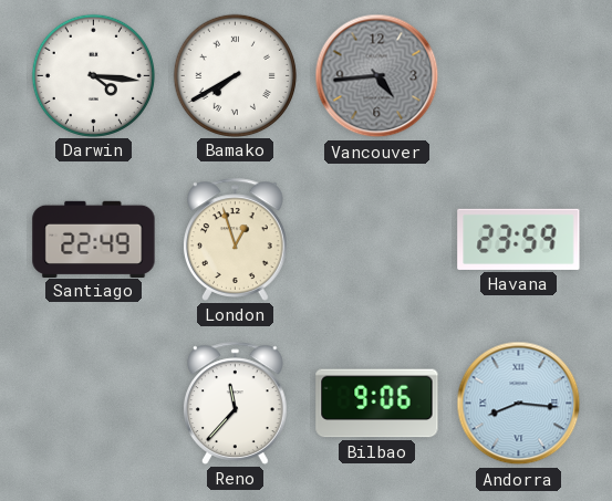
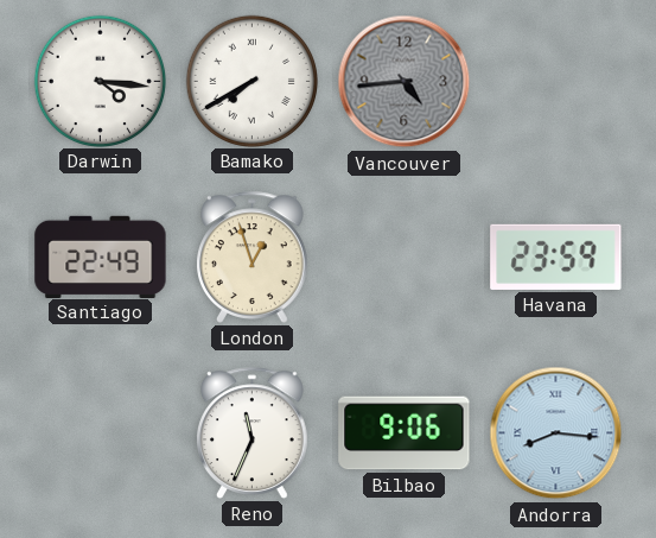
Reno: 11:37 -> 11:34
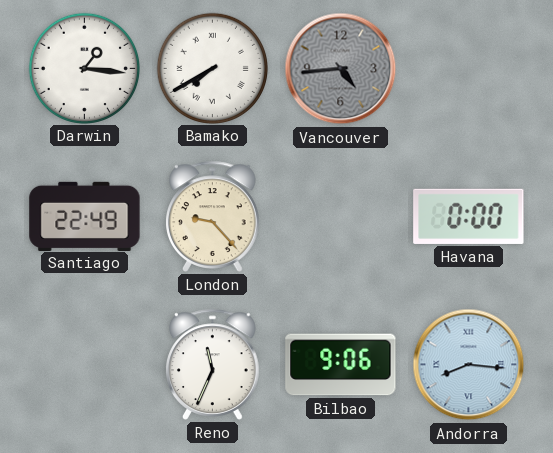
Darwin: 4:16 -> 1:16
London: 12:57 -> 9:23
Havana: 23:59 -> 0:00
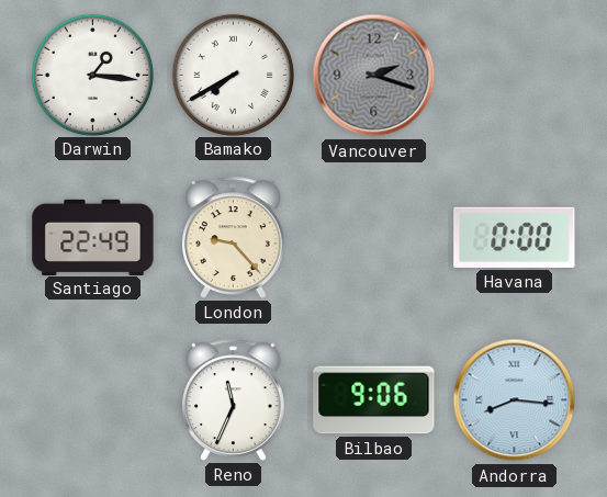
Vancouver: 4:44 -> 2:18
